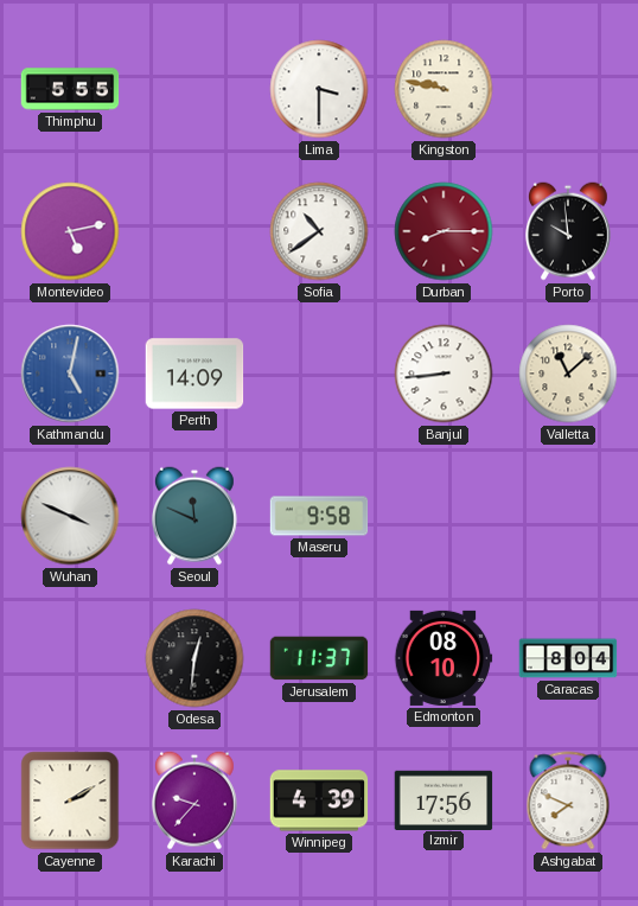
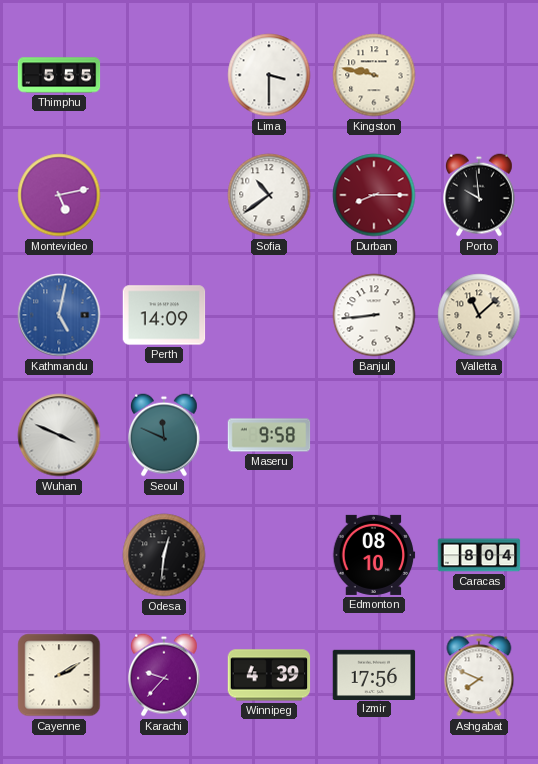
Jerusalem: 11:37 -> none
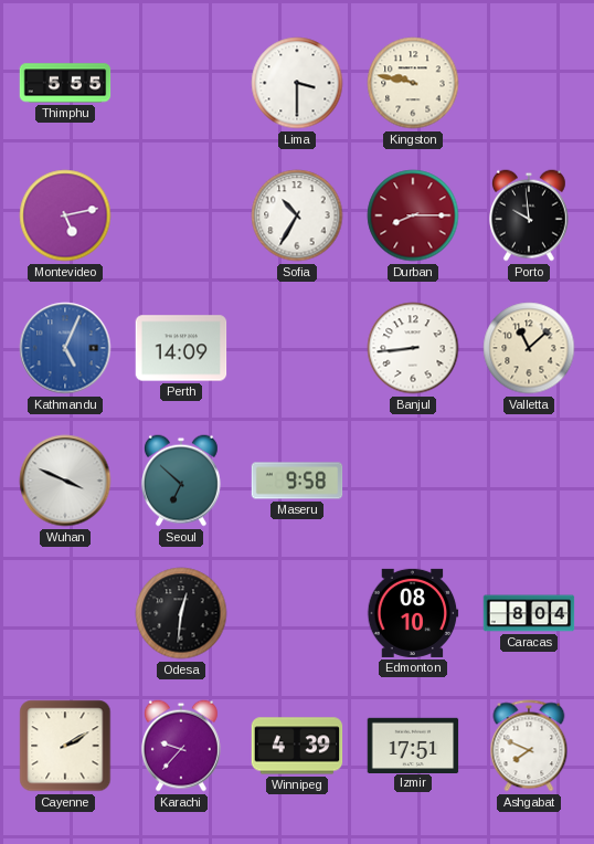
Sofia: 10:39 -> 10:35
Kathmandu: 5:02 -> 5:04
Seoul: 11:49 -> 6:52
Izmir: 17:56 -> 17:51
